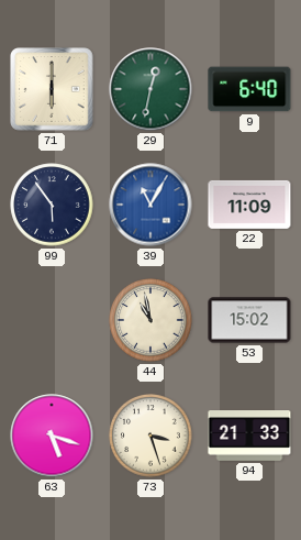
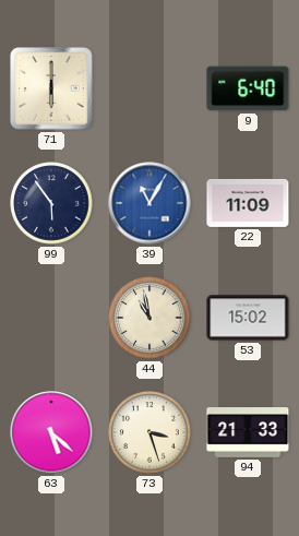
29: 12:32 -> none
63: 5:18 -> 5:22
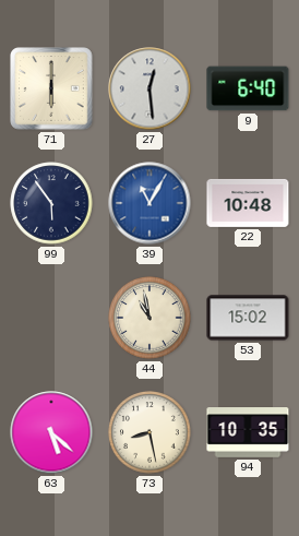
27: none -> 12:29
22: 11:09 -> 10:48
73: 3:27 -> 8:28
94: 21:33 -> 10:35
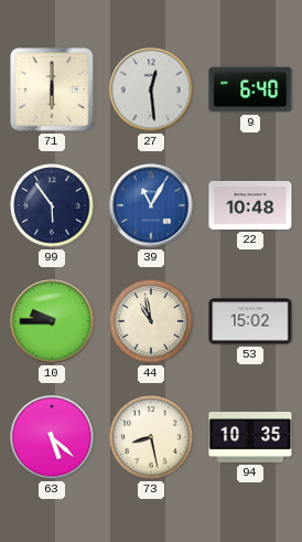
10: none -> 9:45
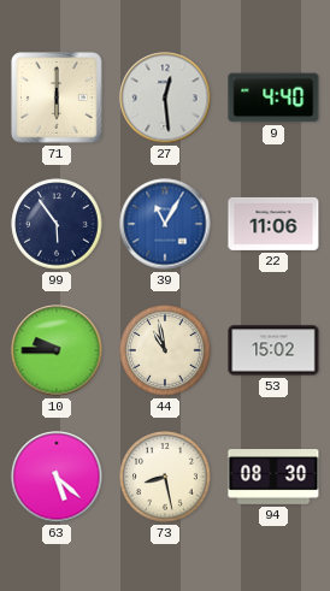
9: 6:40 -> 4:40
22: 10:48 -> 11:06
94: 10:35 -> 08:30
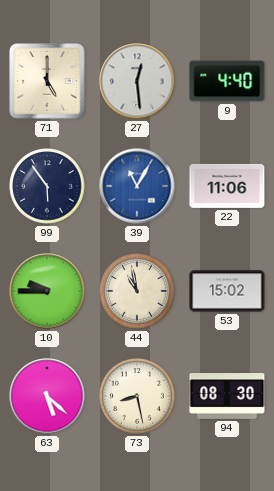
71: 6:00 -> 5:00
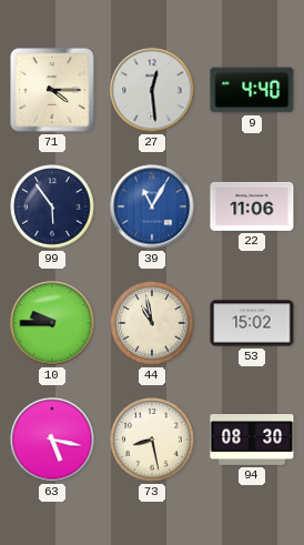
71: 5:00 -> 4:15
63: 5:22 -> 5:17
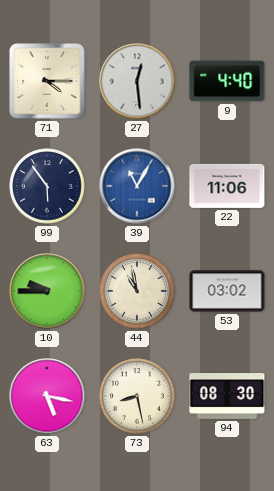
53: 15:02 -> 03:02
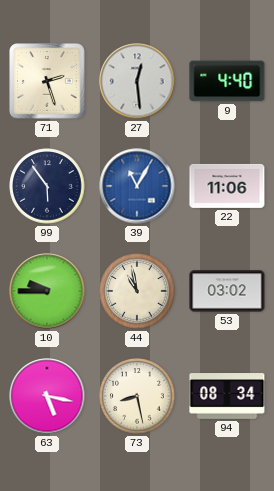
71: 4:15 -> 2:27
94: 08:30 -> 08:34
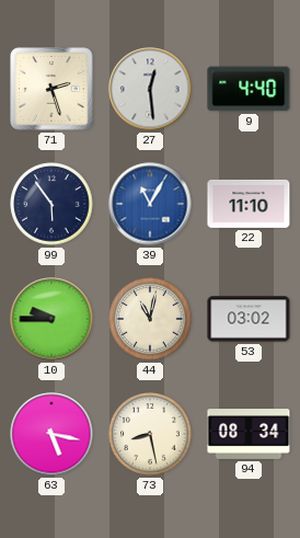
22: 11:06 -> 11:10
44: 10:58 -> 11:02
